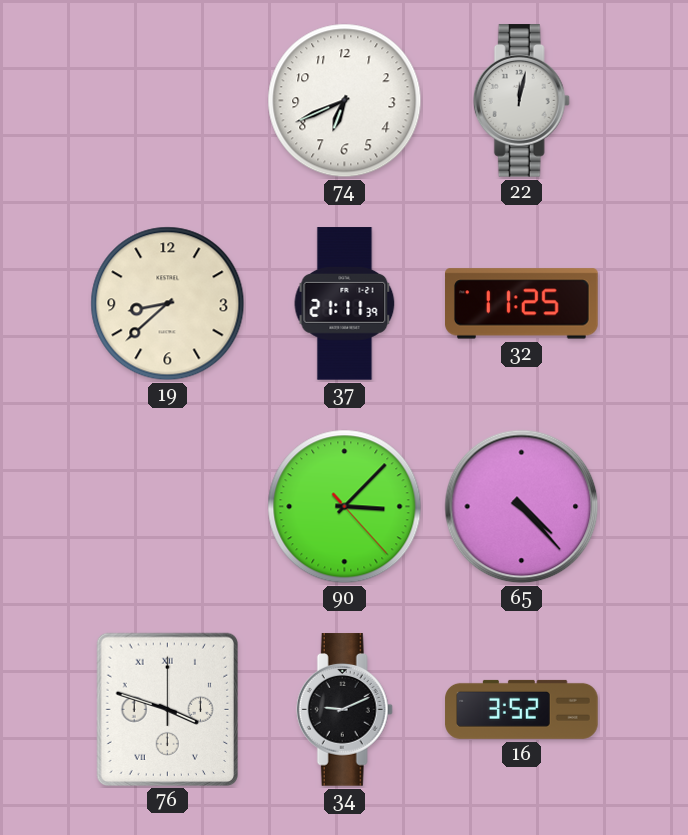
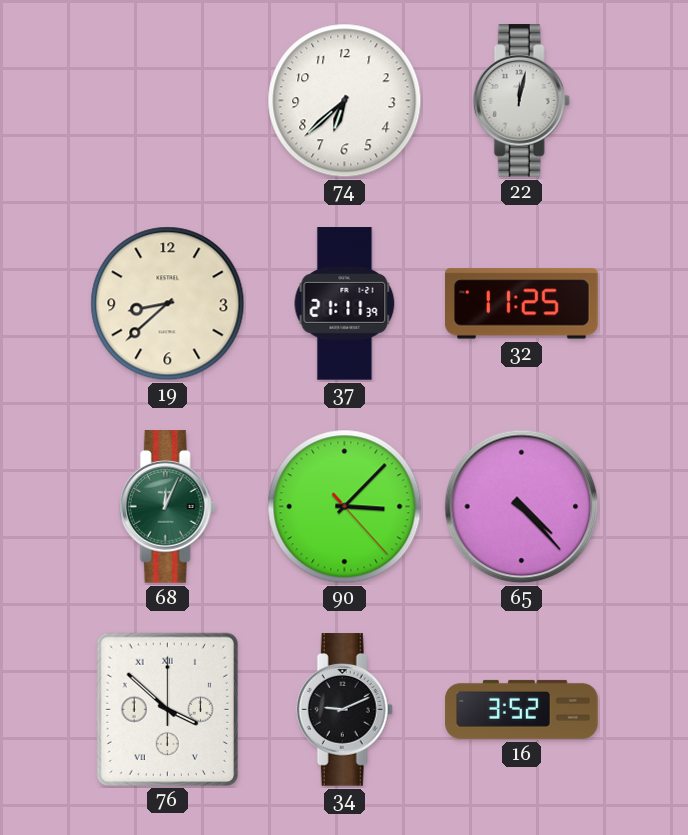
74: 6:41 -> 6:38
68: none -> 12:04
76: 3:48 -> 3:52
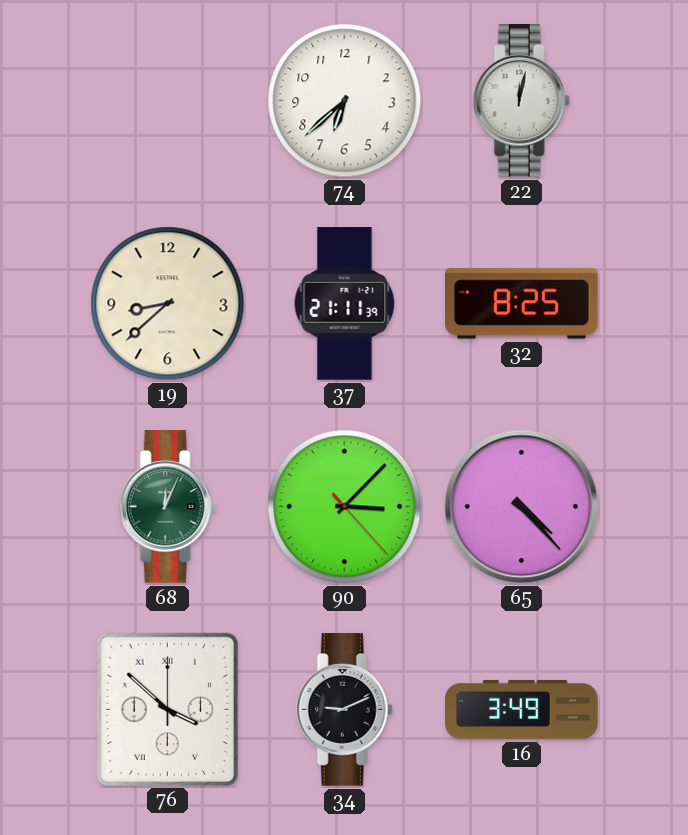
32: 11:25 -> 8:25
16: 3:52 -> 3:49
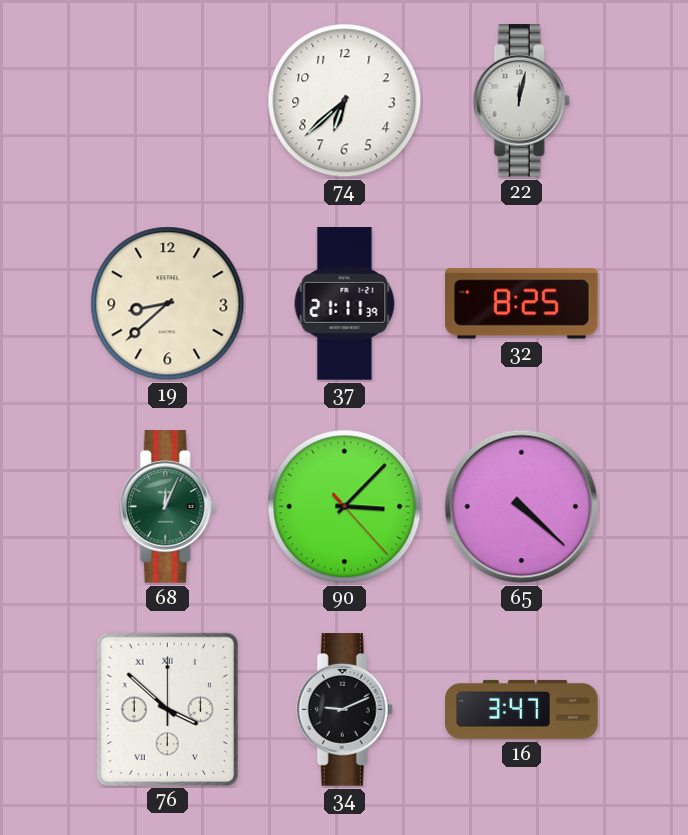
65: 4:23 -> 4:22
16: 3:49 -> 3:47
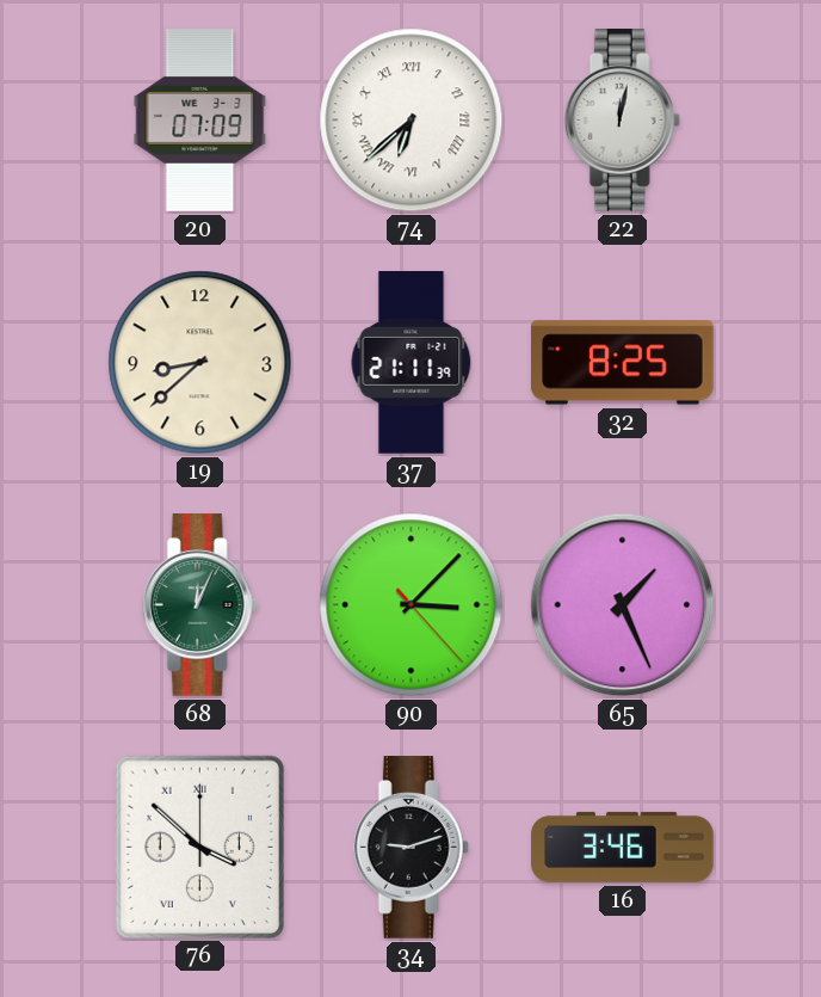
20: none -> 07:09
74 numerals: Arabic -> Roman
65: 4:22 -> 1:26
34: 9:11 -> 9:12
16: 3:47 -> 3:46
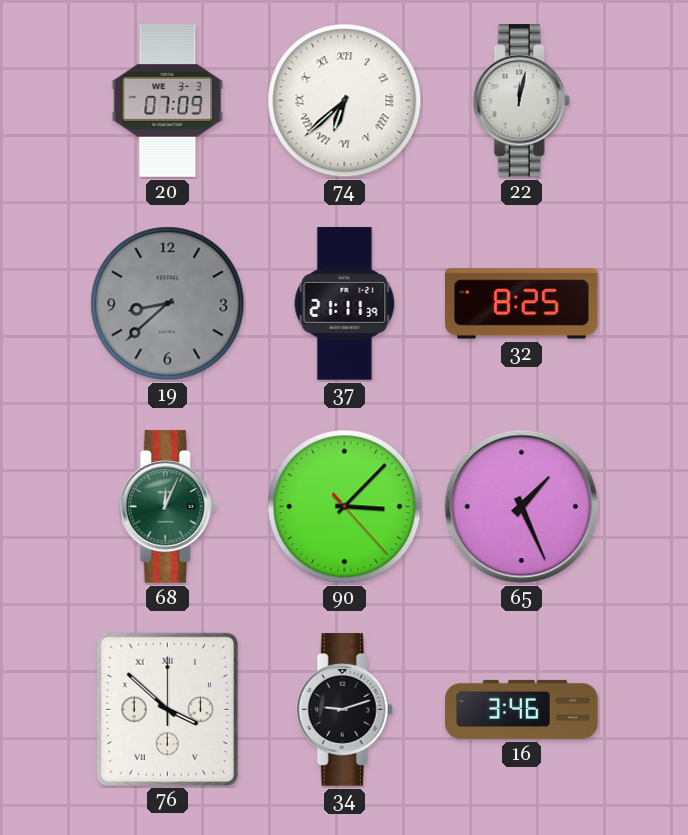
19 dial: cream -> grey
